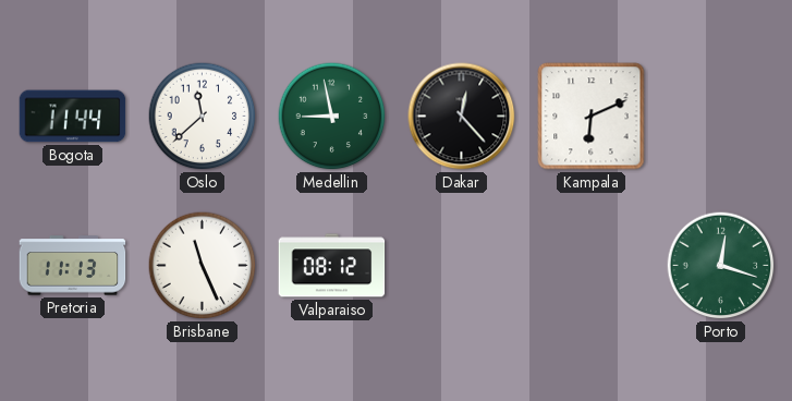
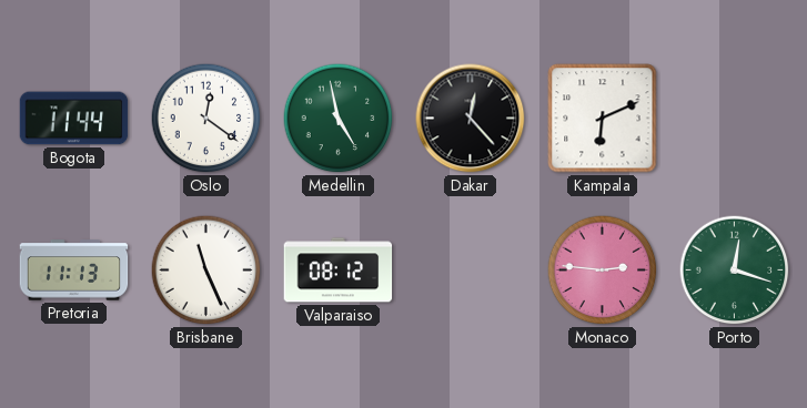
Oslo: 11:38 -> 12:21
Medellin: 8:58 -> 4:58
Monaco: none -> 2:46
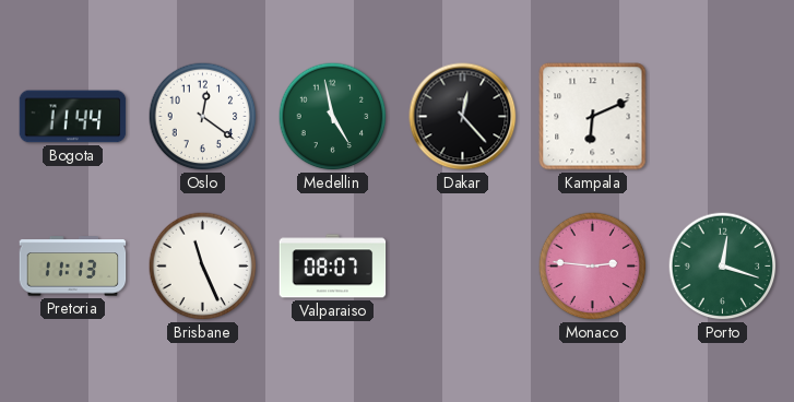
Valparaiso: 08:12 -> 08:07
